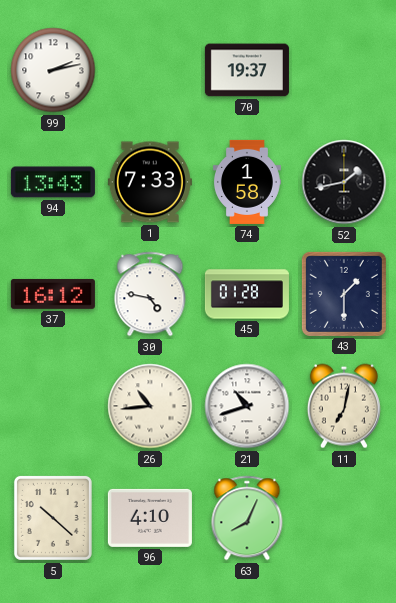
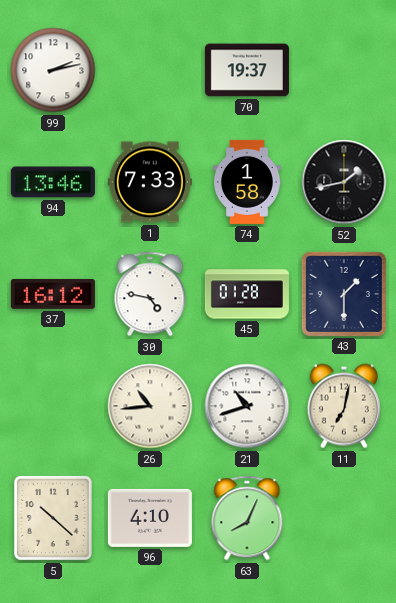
94: 13:43 -> 13:46
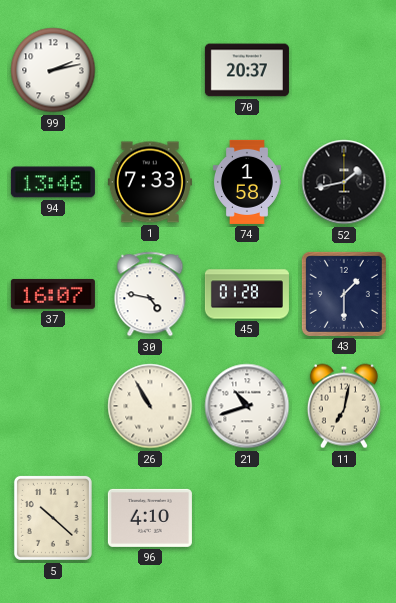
70: 19:37 -> 20:37
37: 16:12 -> 16:07
26: 10:44 -> 10:55
63: 8:04 -> none
